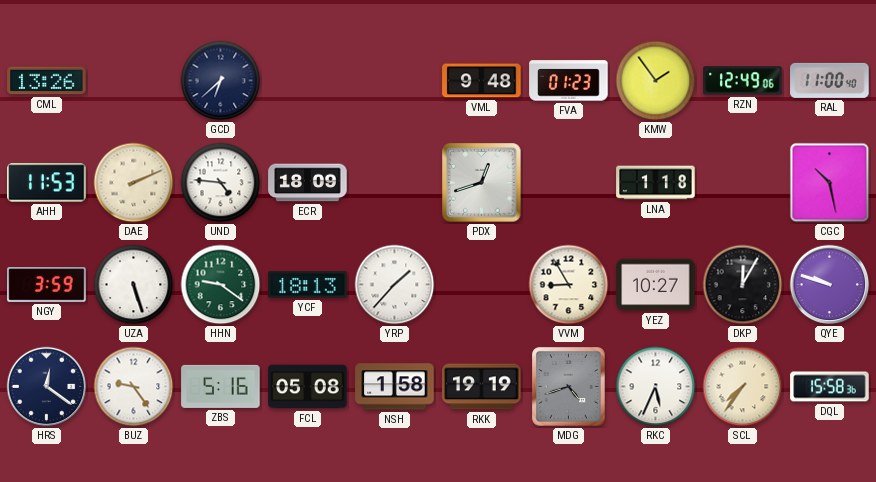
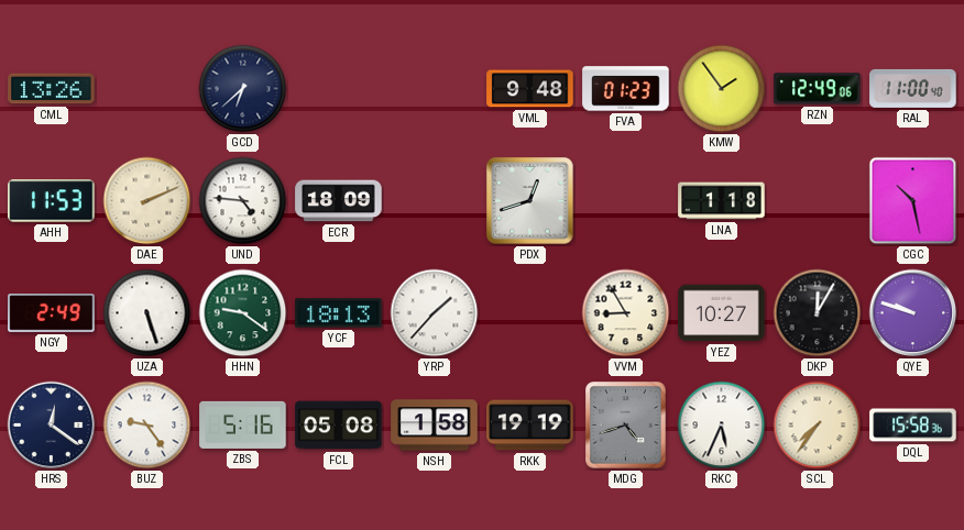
NGY: 3:59 -> 2:49
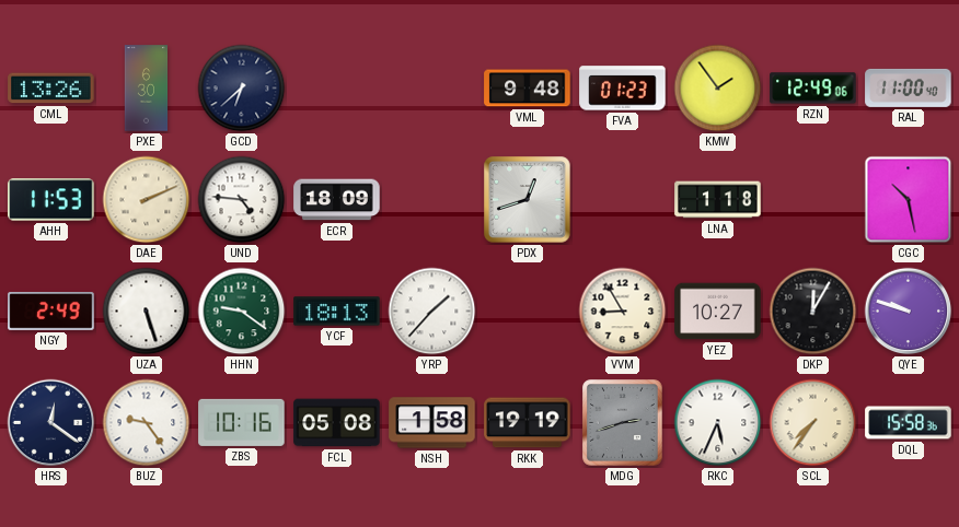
PXE: none -> 6:30
ZBS: 5:16 -> 10:16
MDG: 4:42 -> 2:42
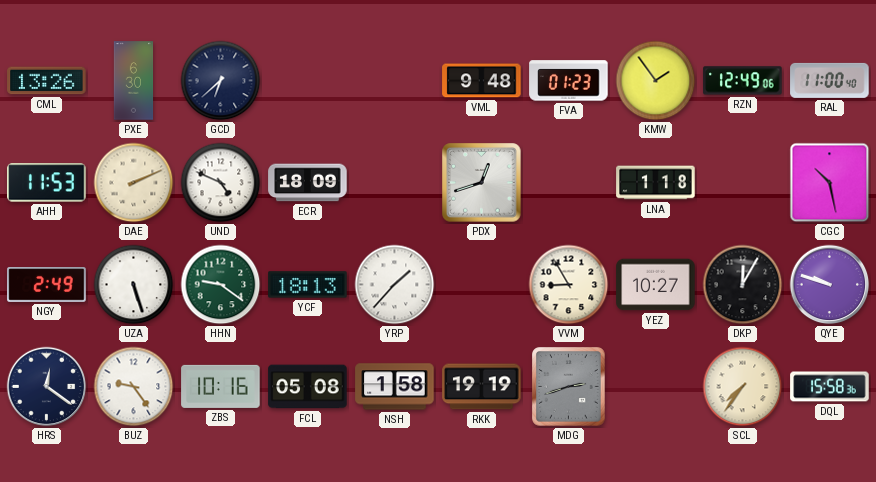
UND: 4:46 -> 4:49
RKC: 5:34 -> none
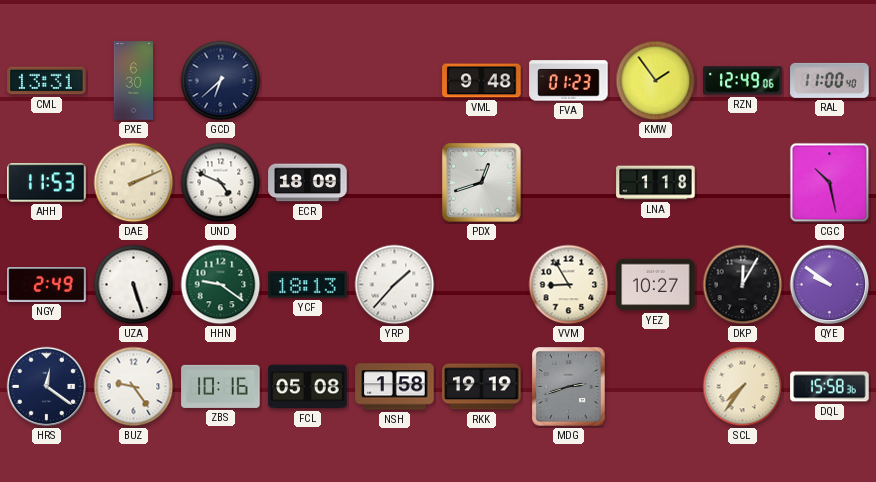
CML: 13:26 -> 13:31
QYE: 9:48 -> 9:51
